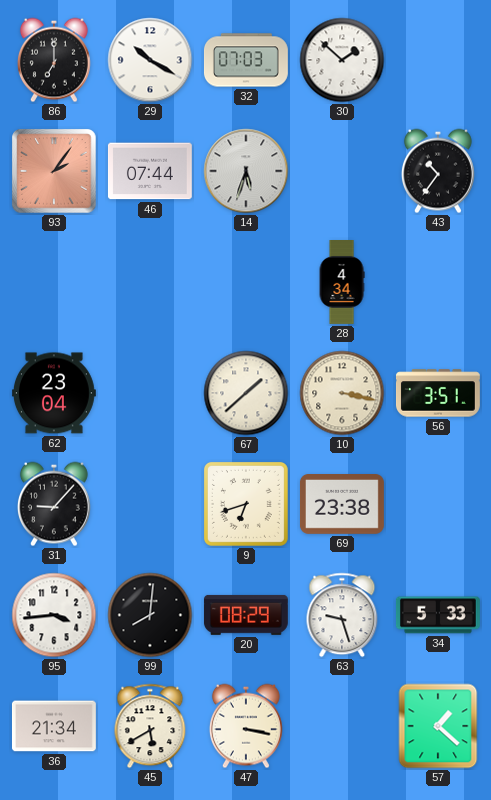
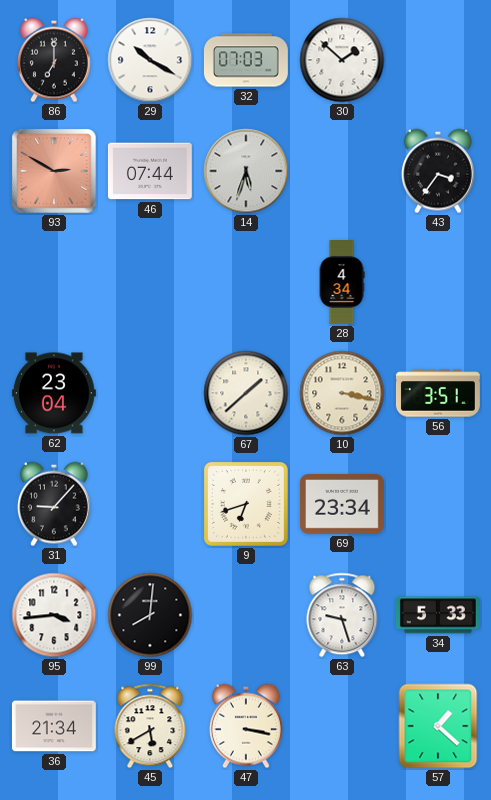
93: 2:06 -> 2:50
43: 10:36 -> 3:36
69: 23:38 -> 23:34
20: 08:29 -> none
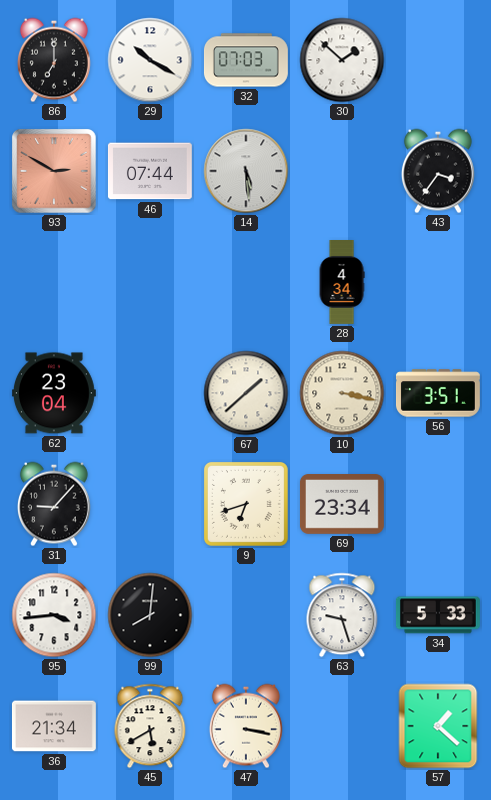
14: 5:33 -> 5:29
